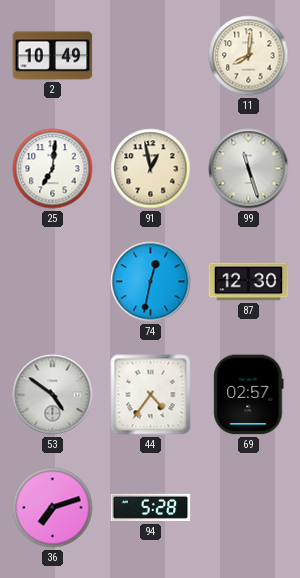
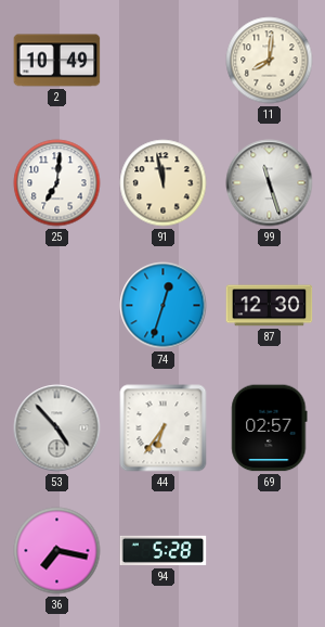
91: 12:58 -> 11:58
74: 12:32 -> 12:33
53: 4:51 -> 4:53
44: 4:36 -> 6:36
36: 7:12 -> 7:17
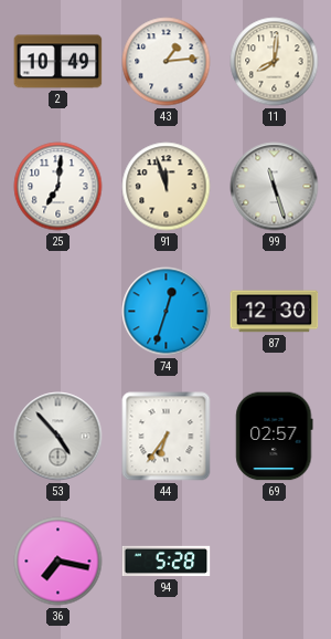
43: none -> 1:14
91: 11:58 -> 11:57
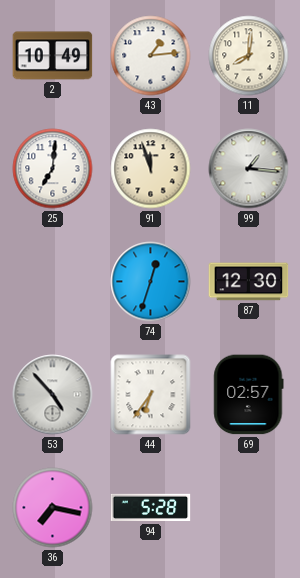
99: 11:27 -> 1:16
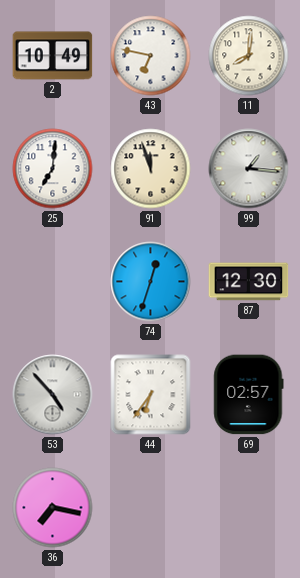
43: 1:14 -> 6:47
94: 5:28 -> none
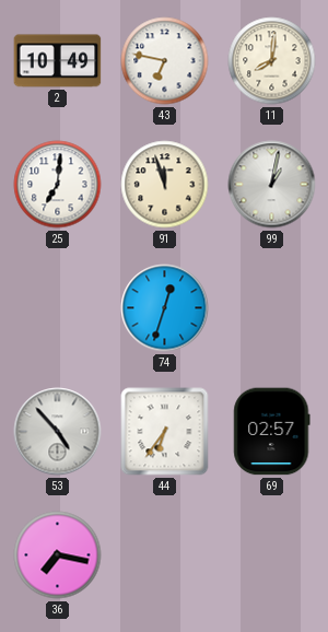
99: 1:16 -> 1:02
87: 12:30 -> none
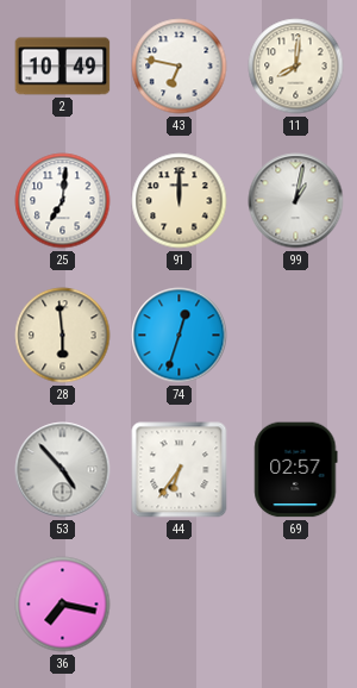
91: 11:57 -> 12:00
28: none -> 5:59
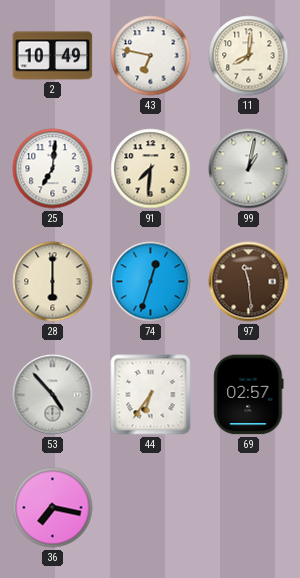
91: 12:00 -> 7:31
28: 5:59 -> 6:00
97: none -> 11:29
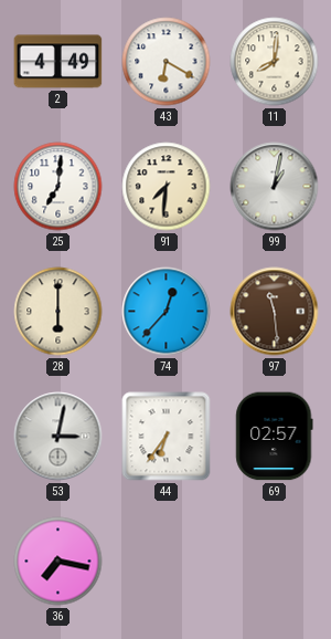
2: 10:49 -> 4:49
43: 6:47 -> 6:20
74: 12:33 -> 12:37
53: 4:53 -> 3:02
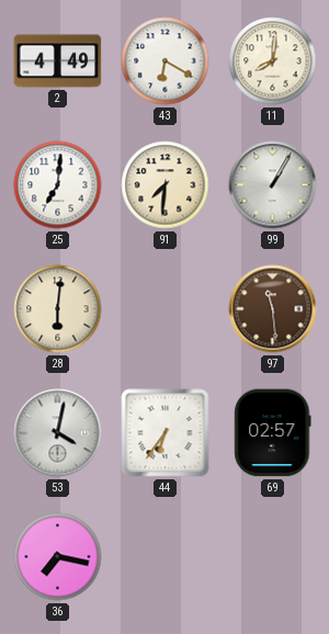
99: 1:02 -> 1:05
28: 6:00 -> 6:01
74: 12:37 -> none
53: 3:02 -> 4:02
